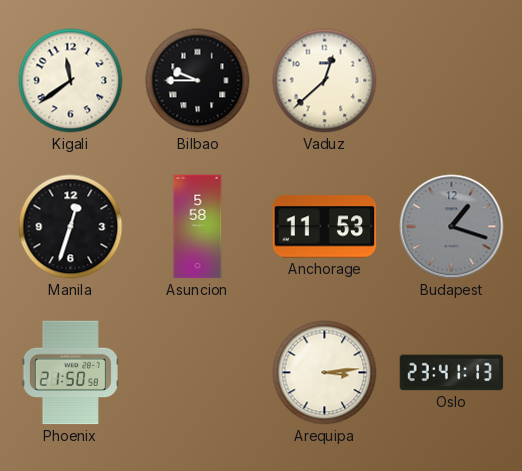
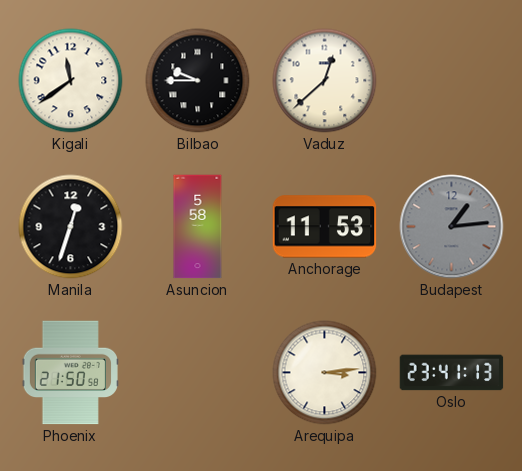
Budapest: 1:18 -> 1:14
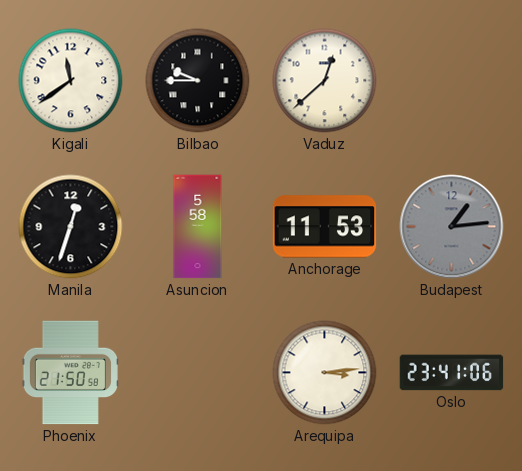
Oslo: 23:41:13 -> 23:41:06
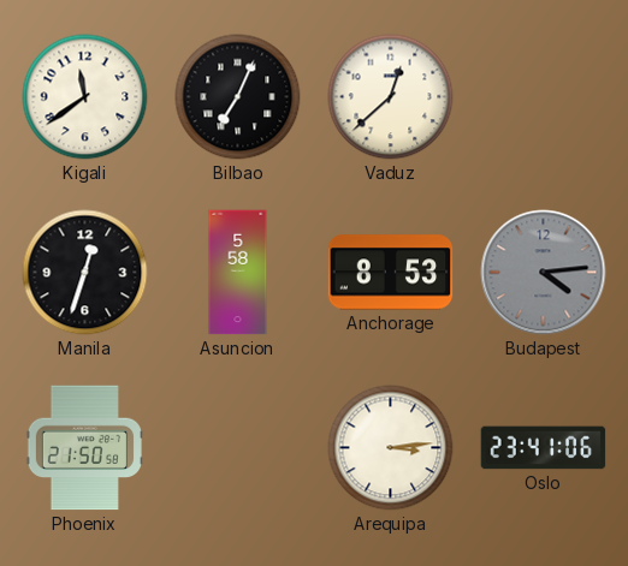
Bilbao: 9:45 -> 7:04
Anchorage: 11:53 -> 8:53
Budapest: 1:14 -> 4:14
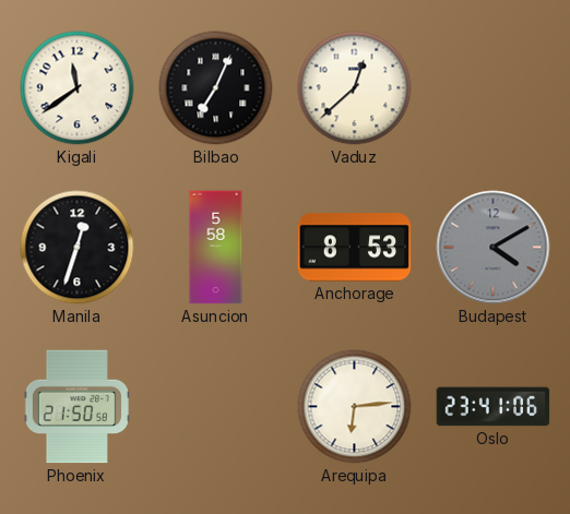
Budapest: 4:14 -> 4:10
Arequipa: 3:14 -> 6:14
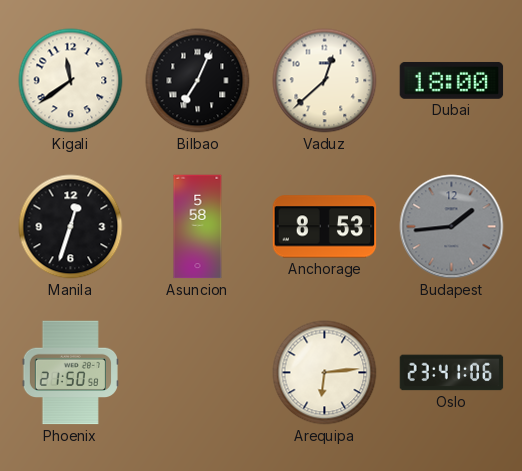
Dubai: none -> 18:00
Budapest: 4:10 -> 1:44
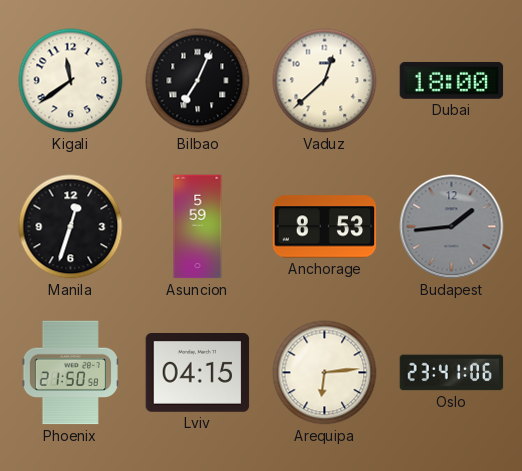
Asuncion: 5:58 -> 5:59
Lviv: none -> 04:15
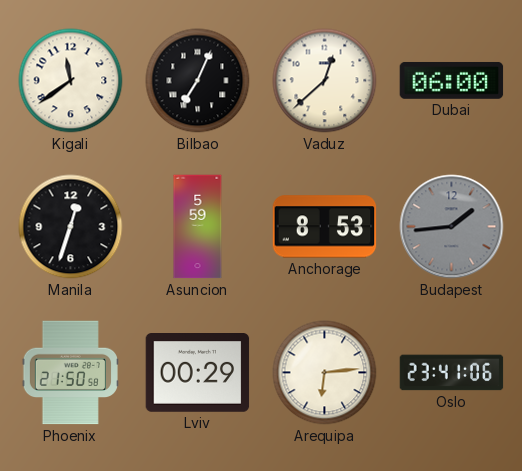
Dubai: 18:00 -> 06:00
Lviv: 04:15 -> 00:29
